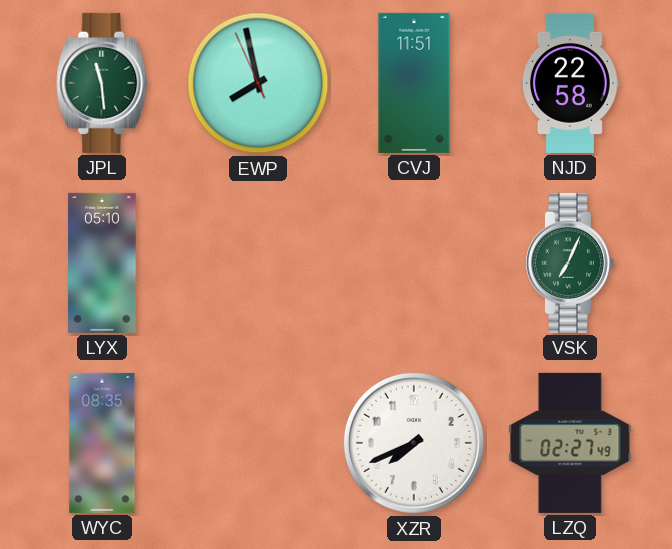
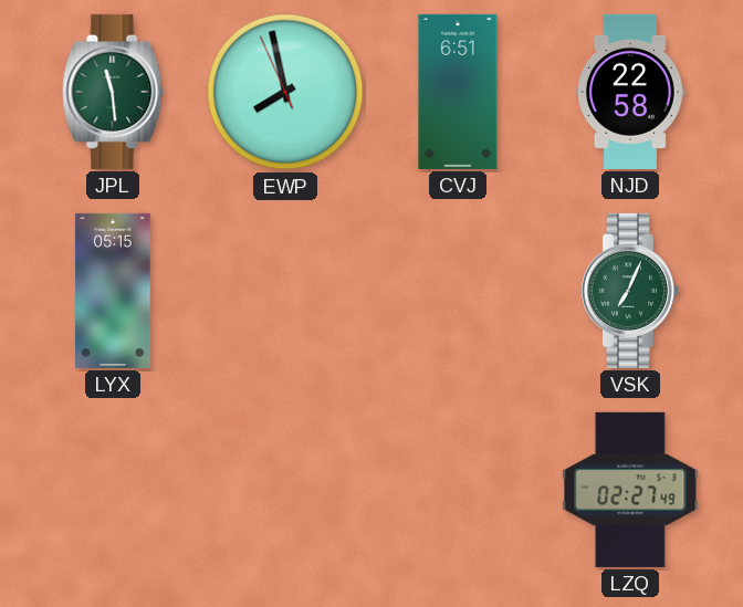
CVJ: 11:51 -> 6:51
LYX: 05:10 -> 05:15
WYC: 08:35 -> none
XZR: 7:41 -> none
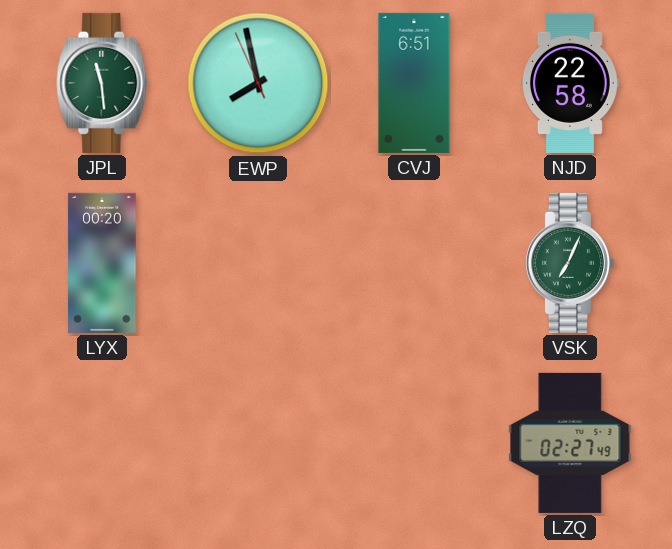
LYX: 05:15 -> 00:20
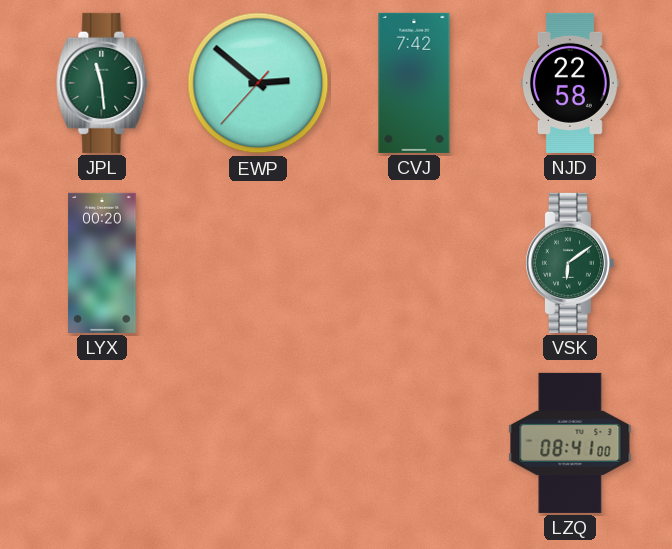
EWP: 7:57 -> 2:51
CVJ: 6:51 -> 7:42
VSK: 7:04 -> 6:09
LZQ: 02:27 -> 08:41
